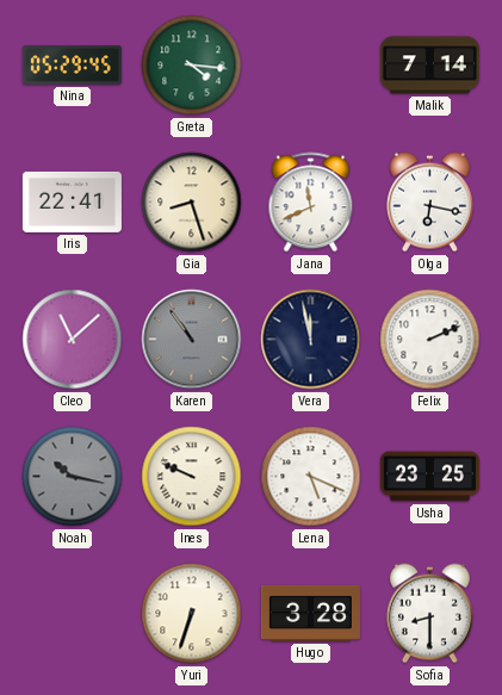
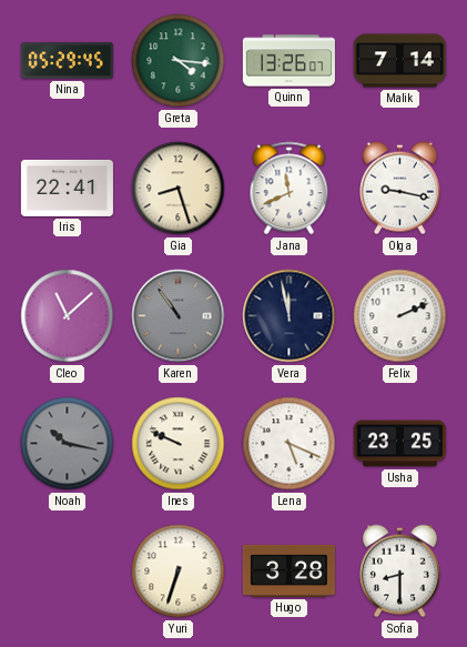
Quinn: none -> 13:26
Olga: 6:17 -> 9:17
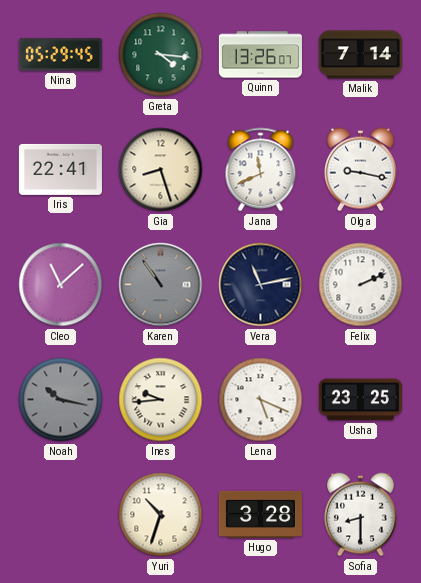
Vera: 11:58 -> 11:13
Ines: 9:49 -> 9:44
Yuri: 6:33 -> 10:33
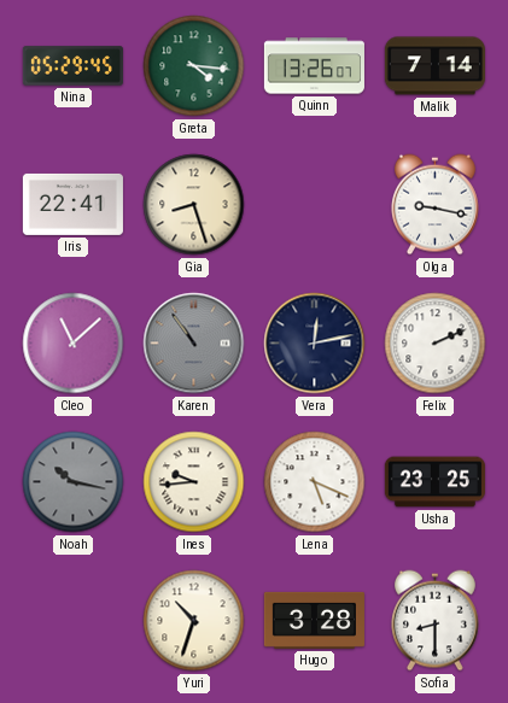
Jana: 11:41 -> none
Vera: 11:13 -> 12:13
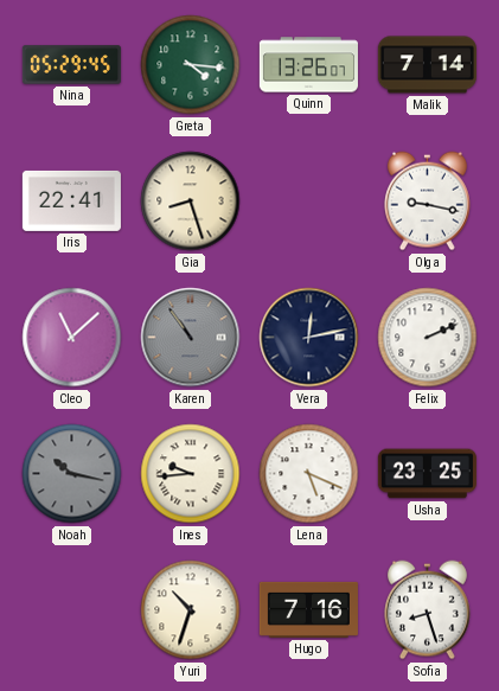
Hugo: 3:28 -> 7:16
Sofia: 8:30 -> 8:27
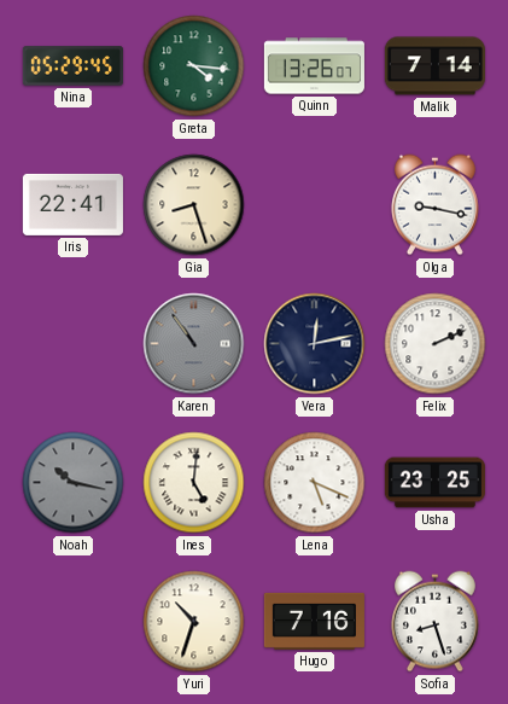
Cleo: 11:08 -> none
Ines: 9:44 -> 5:01
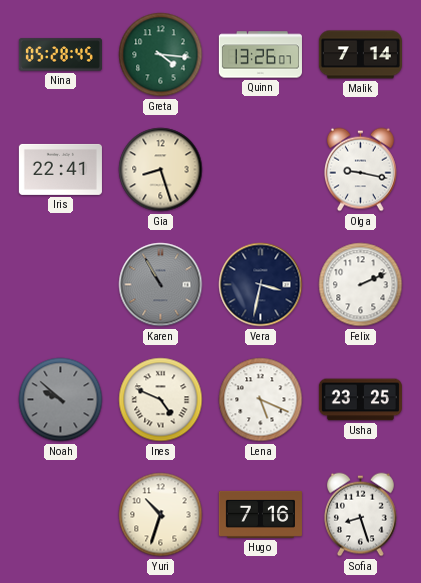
Nina: 05:29 -> 05:28
Karen: 10:54 -> 10:55
Vera: 12:13 -> 3:32
Noah: 10:17 -> 9:52
Ines: 5:01 -> 4:49
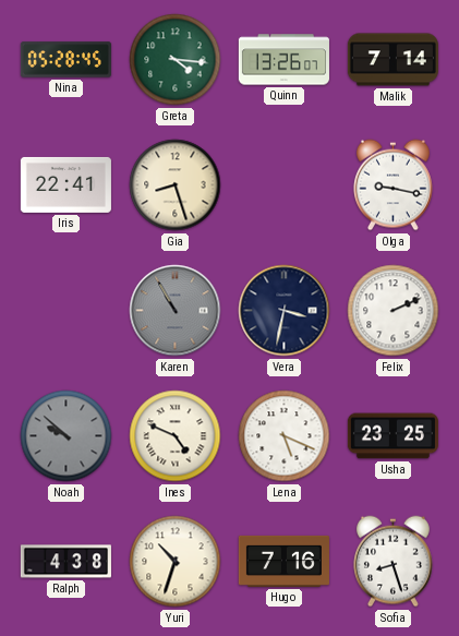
Ralph: none -> 4:38
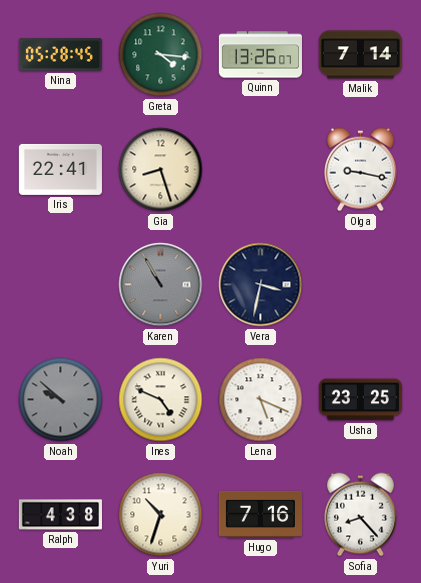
Felix: 2:11 -> none
Sofia: 8:27 -> 8:23
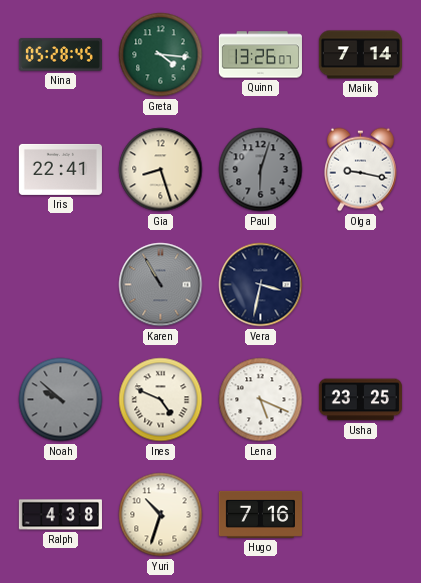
Paul: none -> 6:03
Sofia: 8:23 -> none
